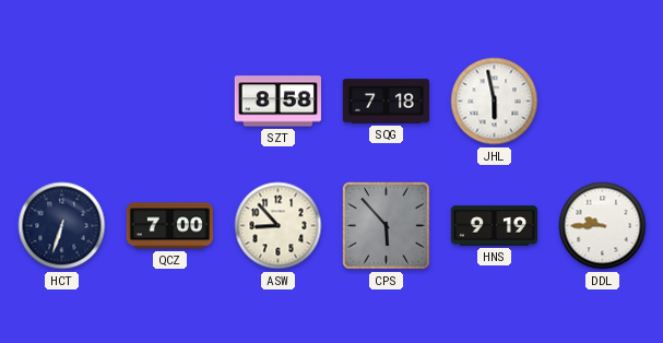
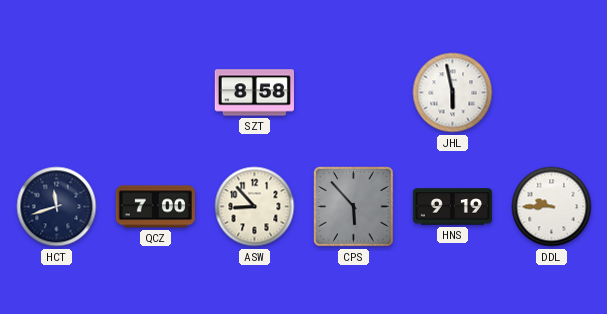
SQG: 7:18 -> none
HCT: 6:33 -> 11:42
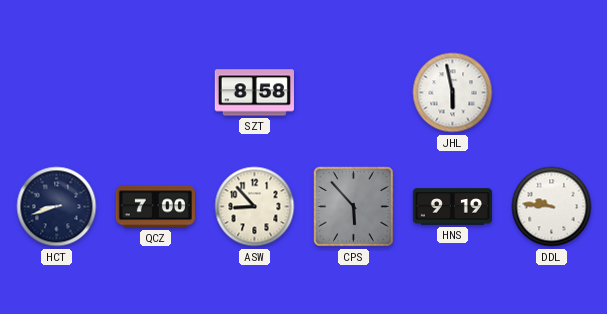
HCT: 11:42 -> 8:42
DDL: 9:45 -> 9:46
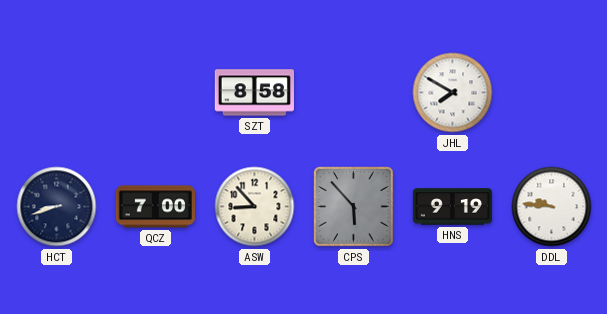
JHL: 5:58 -> 7:50
